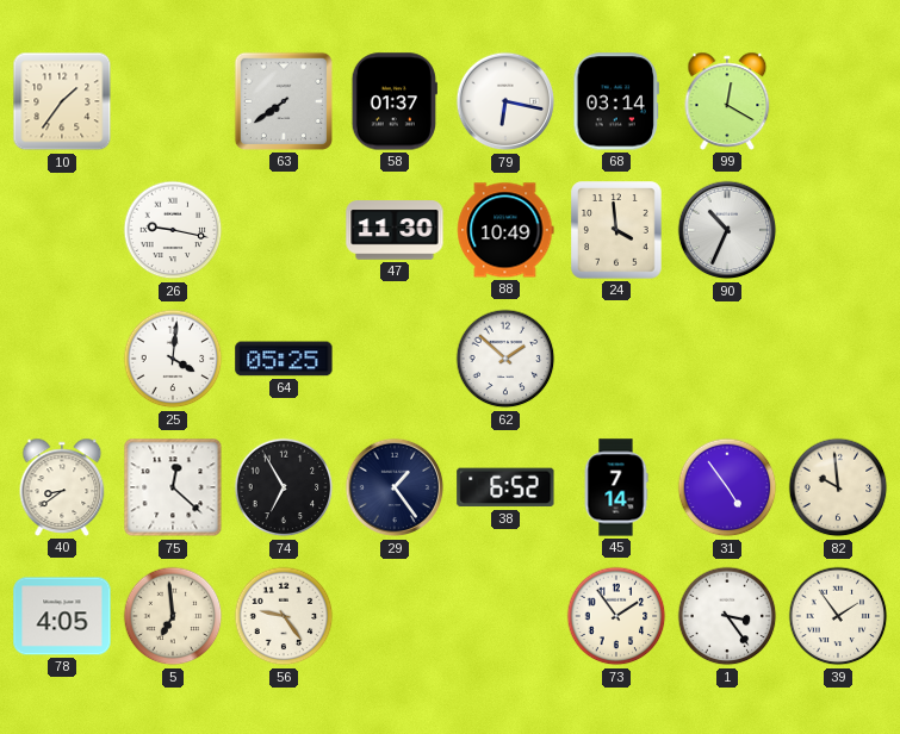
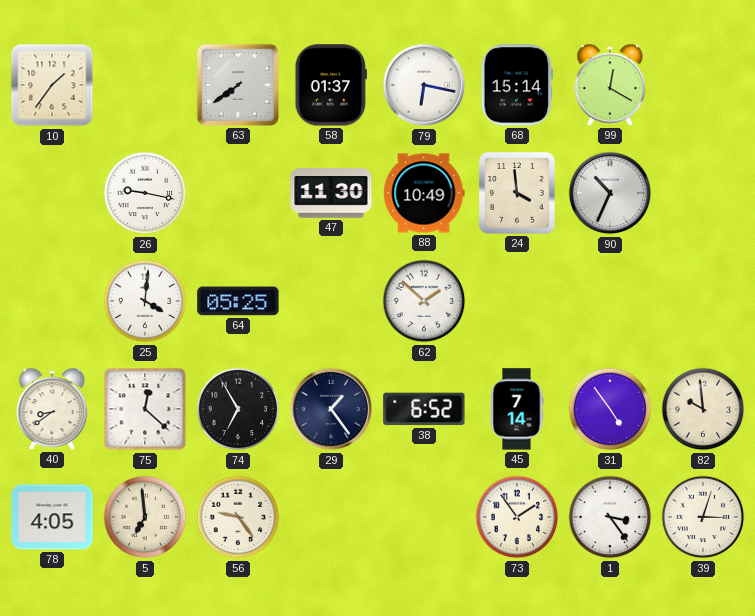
68: 03:14 -> 15:14
39: 1:54 -> 3:03
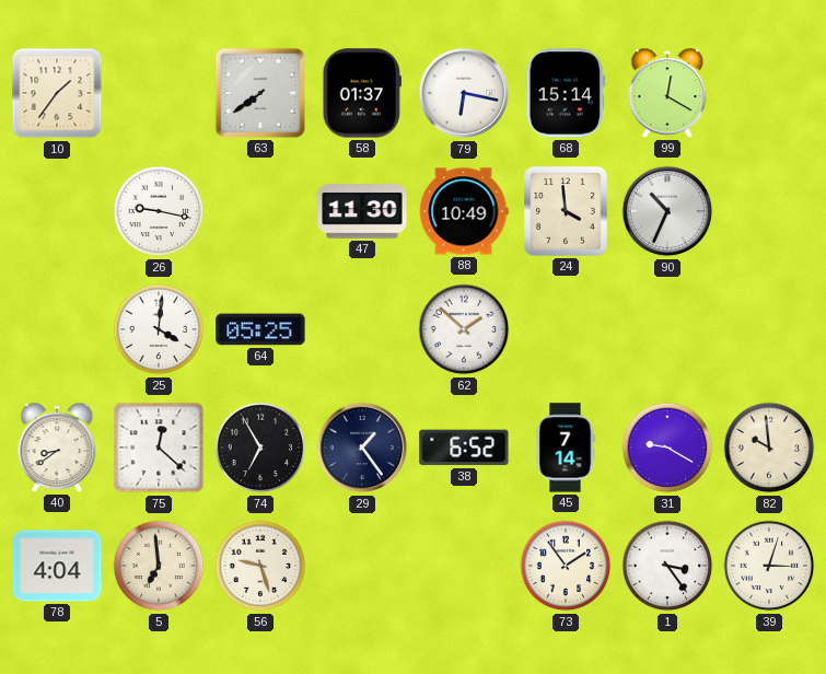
31: 4:54 -> 9:20
78: 4:05 -> 4:04
56: 9:24 -> 9:27
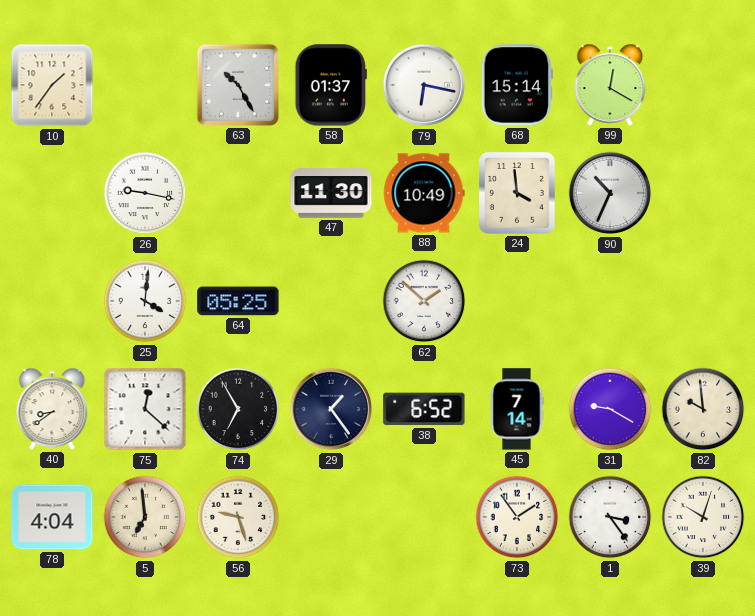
63: 7:39 -> 10:25
39: 3:03 -> 10:03
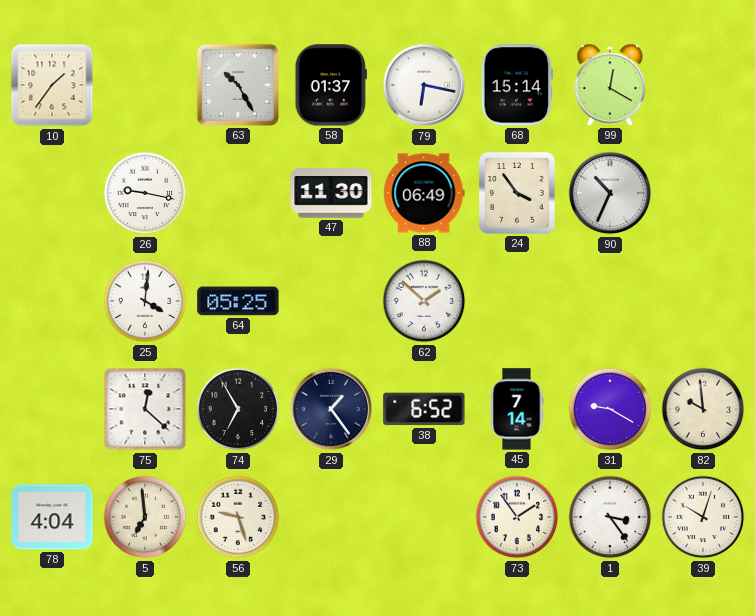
88: 10:49 -> 06:49
24: 3:59 -> 3:54
40: 8:39 -> none
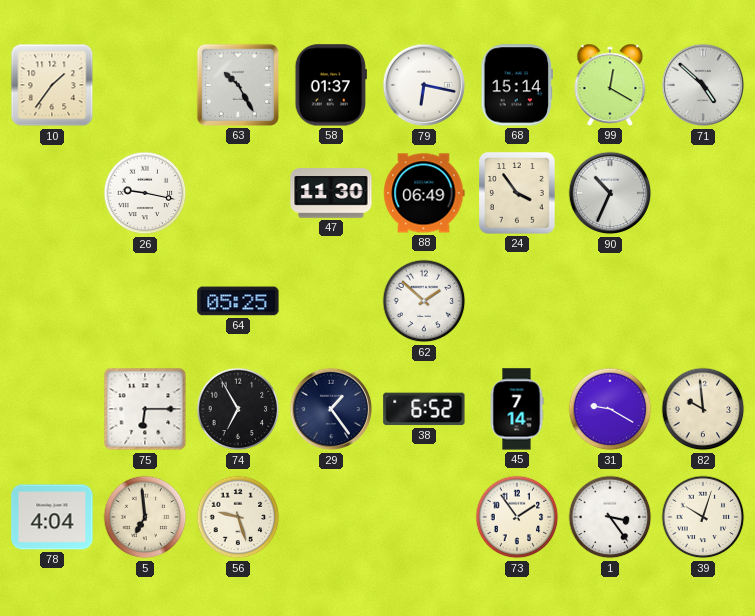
71: none -> 4:52
25: 4:01 -> none
75: 12:22 -> 6:15
